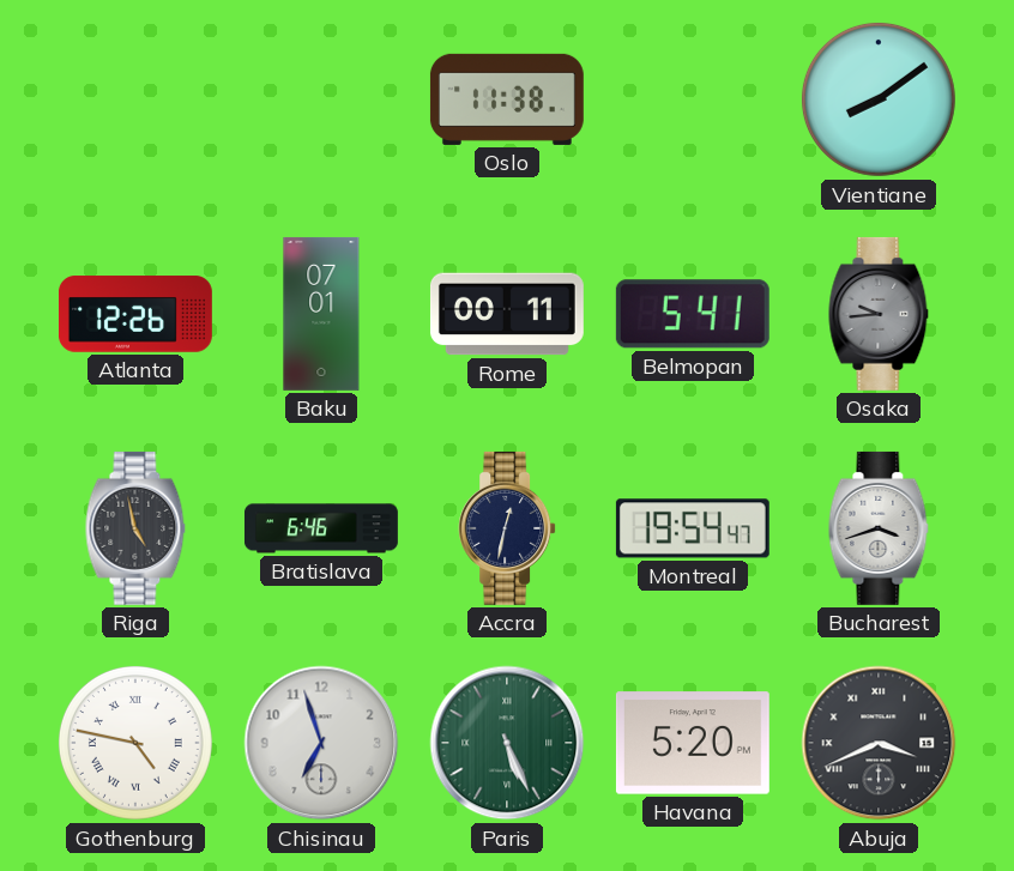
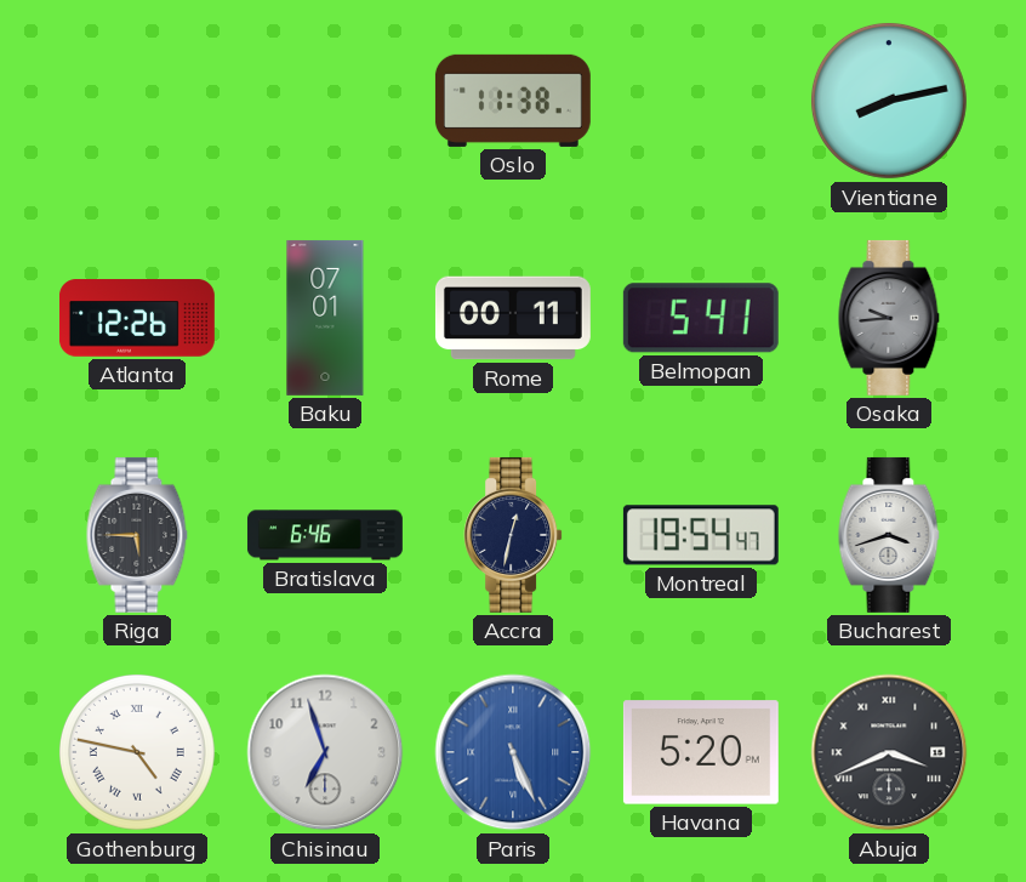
Vientiane: 8:09 -> 8:13
Riga: 4:58 -> 5:45
Paris dial: green -> blue
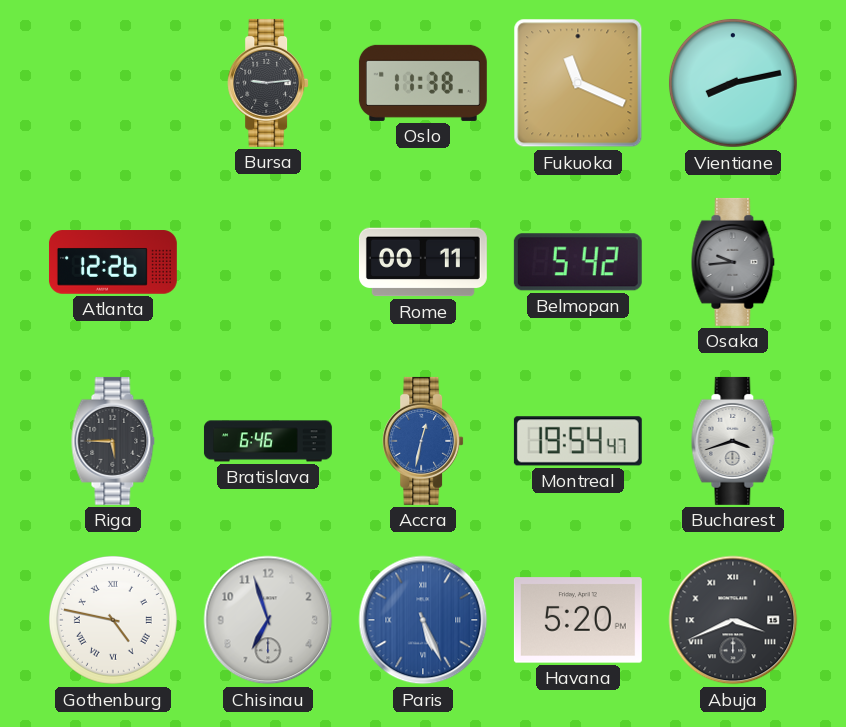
Bursa: none -> 9:14
Fukuoka: none -> 11:19
Baku: 07:01 -> none
Belmopan: 5:41 -> 5:42
Accra dial: navy -> blue
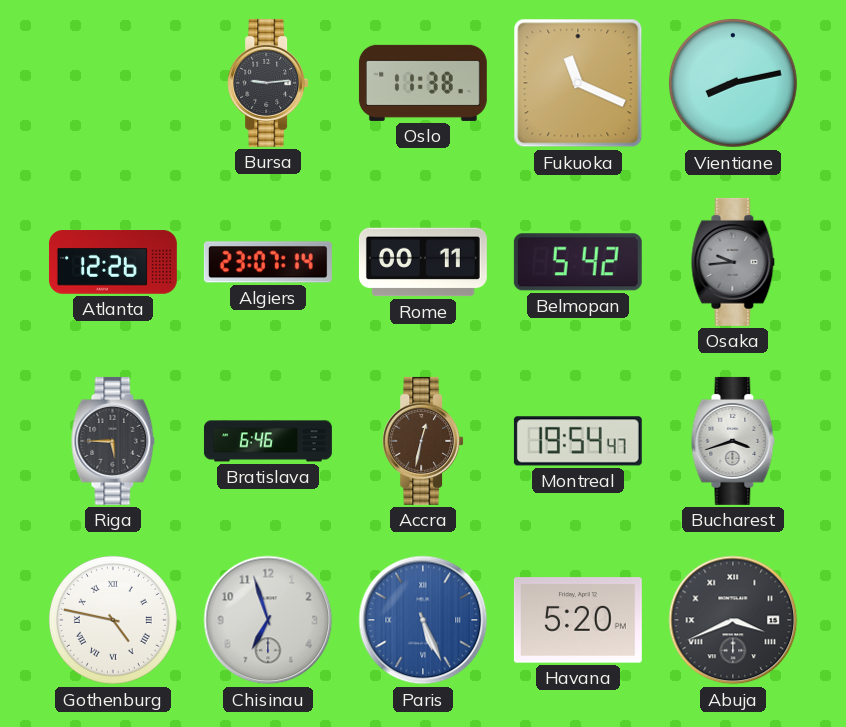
Algiers: none -> 23:07
Accra dial: blue -> brown
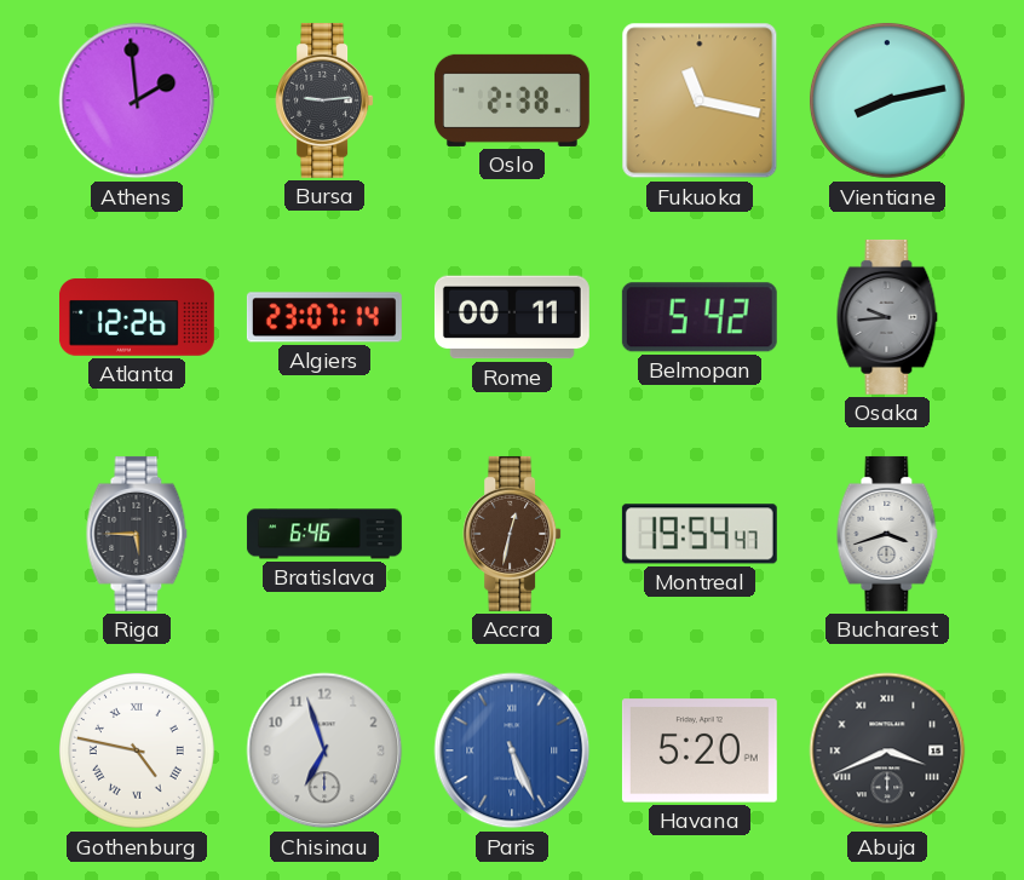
Athens: none -> 1:59
Oslo: 11:38 -> 2:38
Fukuoka: 11:19 -> 11:17
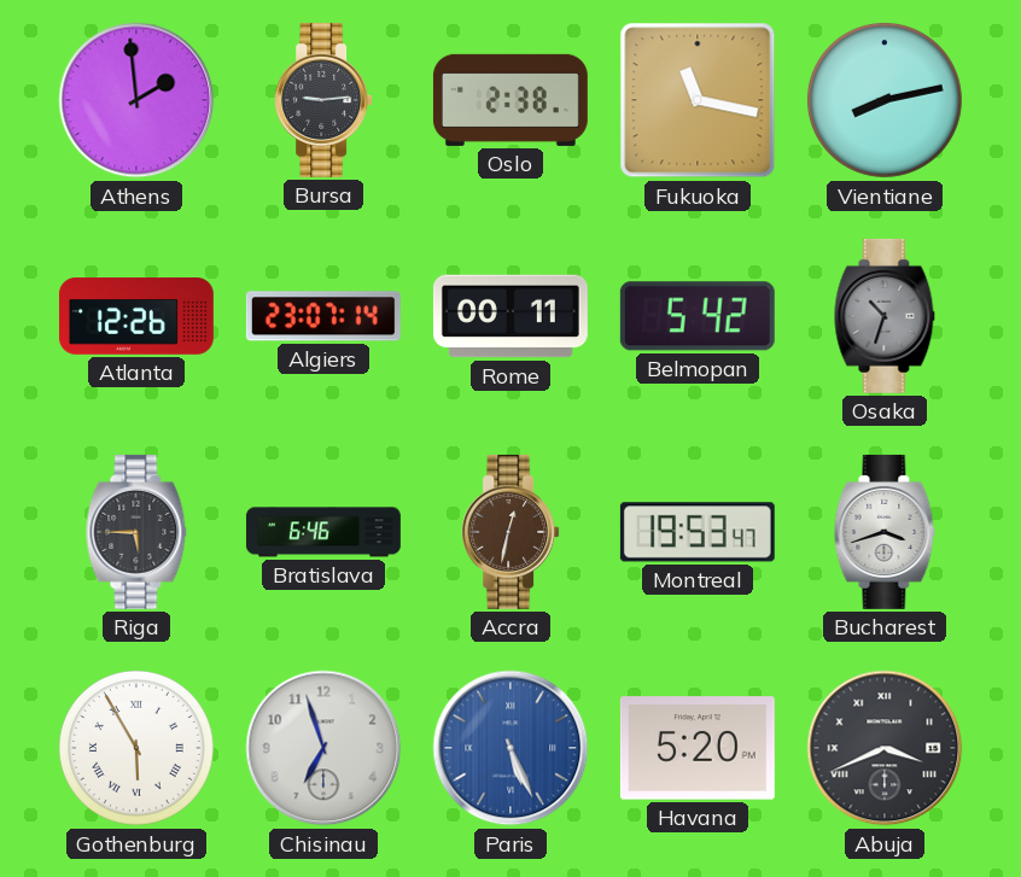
Osaka: 9:44 -> 10:33
Montreal: 19:54 -> 19:53
Gothenburg: 4:47 -> 5:55
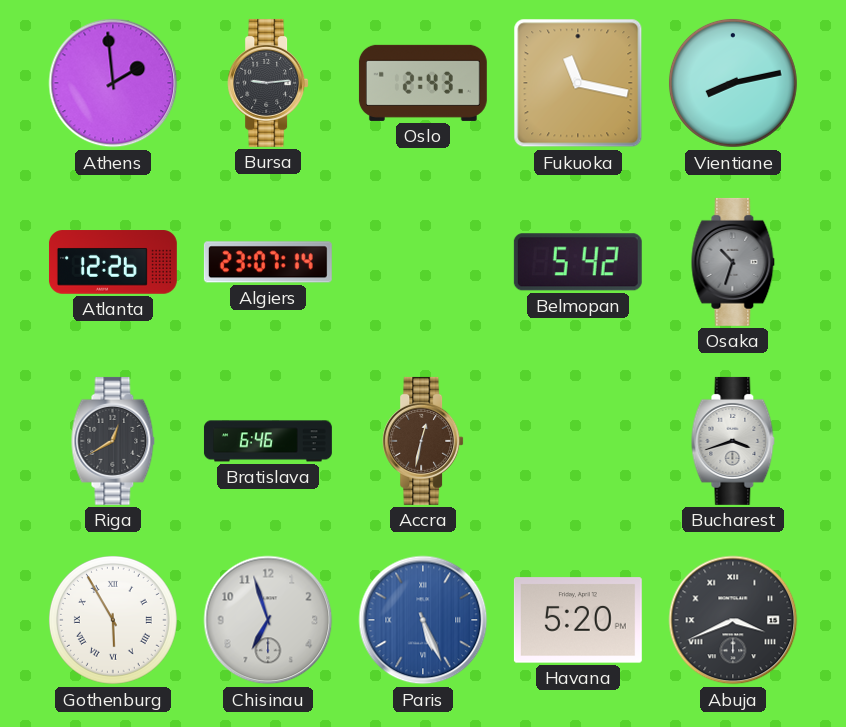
Oslo: 2:38 -> 2:43
Rome: 00:11 -> none
Riga: 5:45 -> 12:40
Montreal: 19:53 -> none
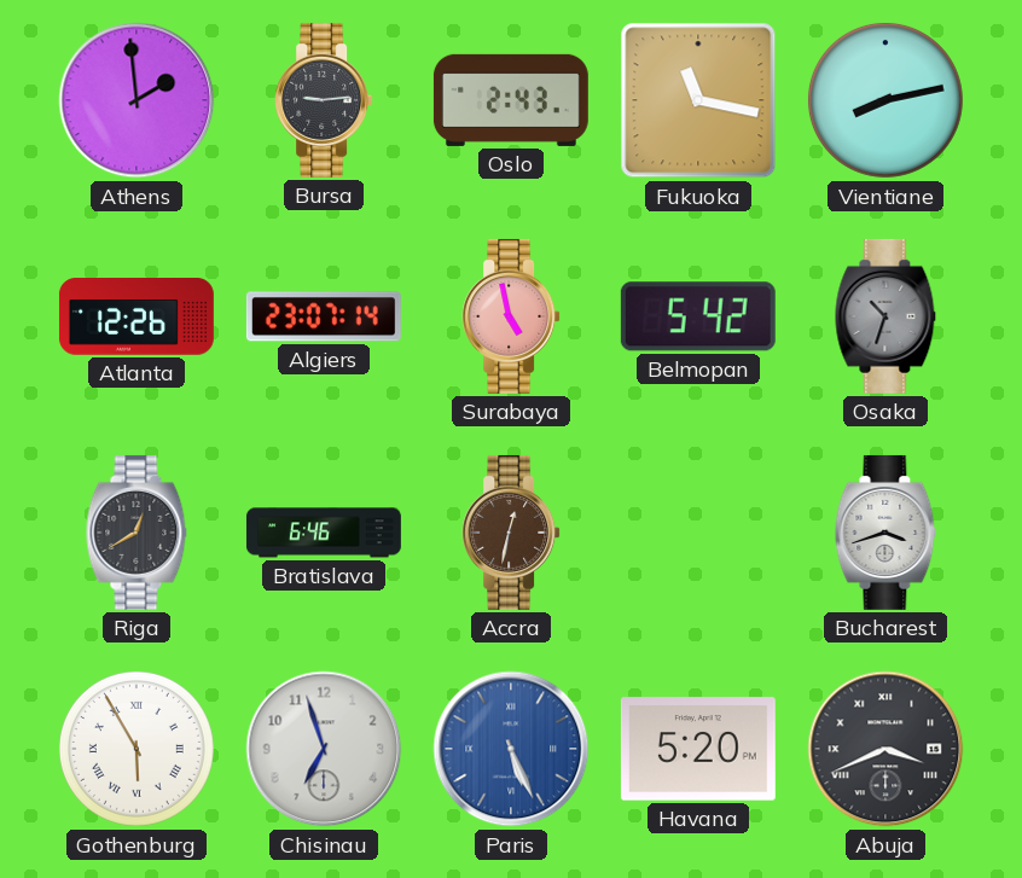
Surabaya: none -> 4:58
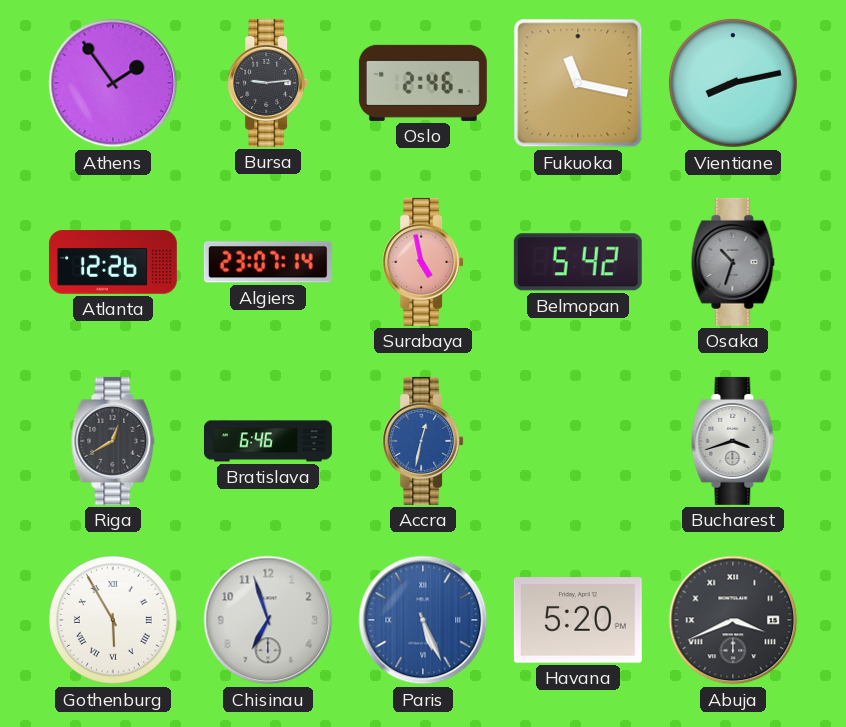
Athens: 1:59 -> 1:54
Oslo: 2:43 -> 2:46
Accra dial: brown -> blue
